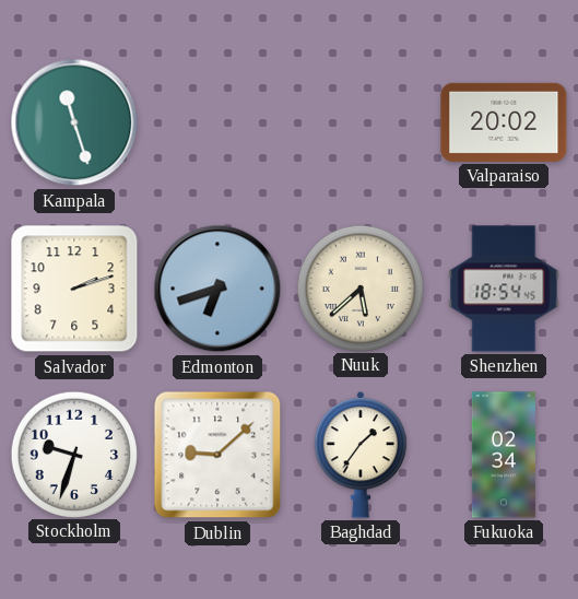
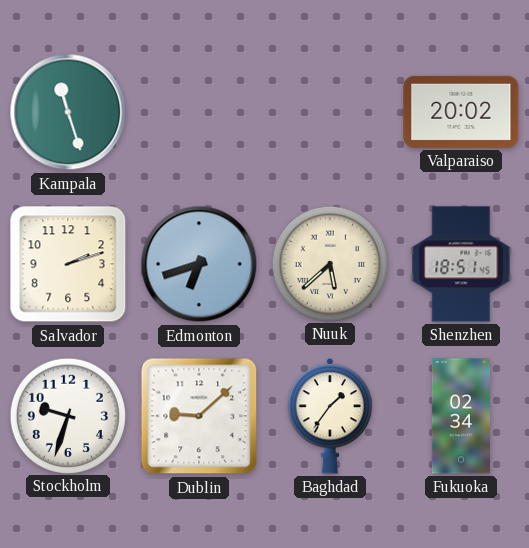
Shenzhen: 18:54 -> 18:51
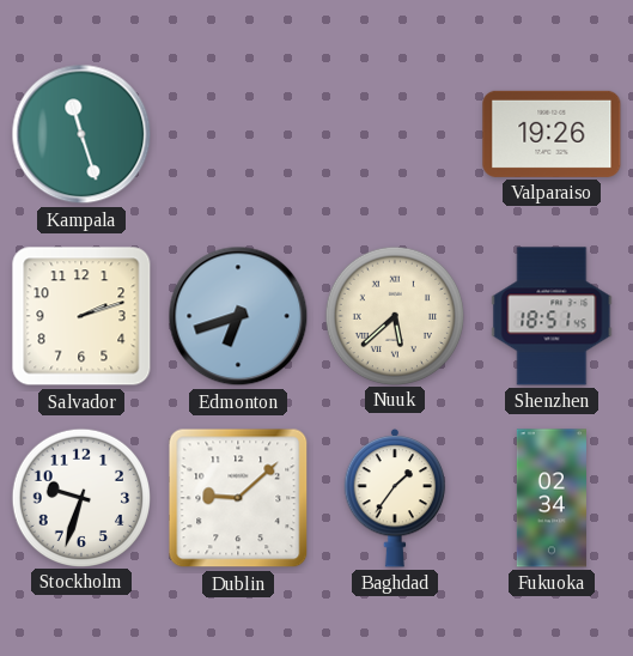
Valparaiso: 20:02 -> 19:26
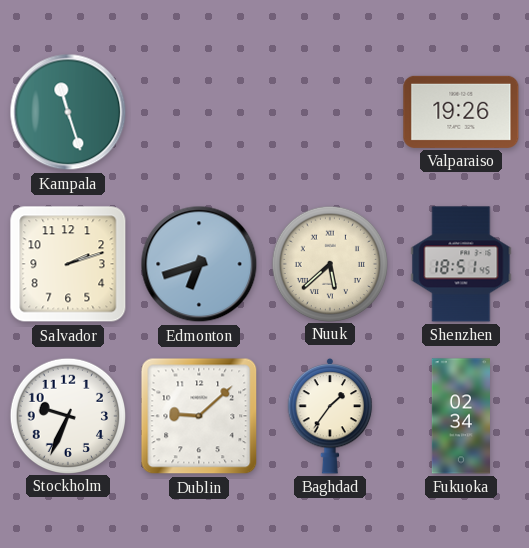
Stockholm: 9:33 -> 9:34
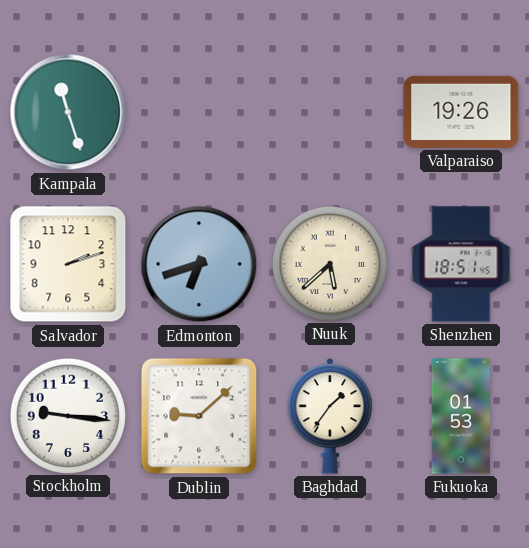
Stockholm: 9:34 -> 9:16
Fukuoka: 02:34 -> 01:53
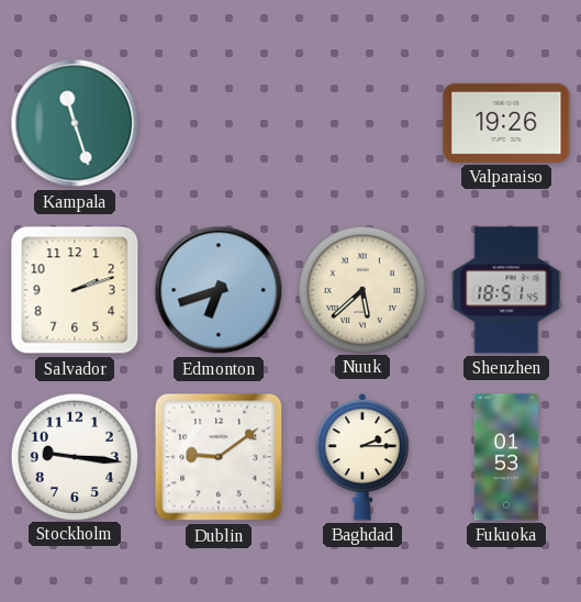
Dublin: 9:08 -> 9:09
Baghdad: 1:36 -> 2:15
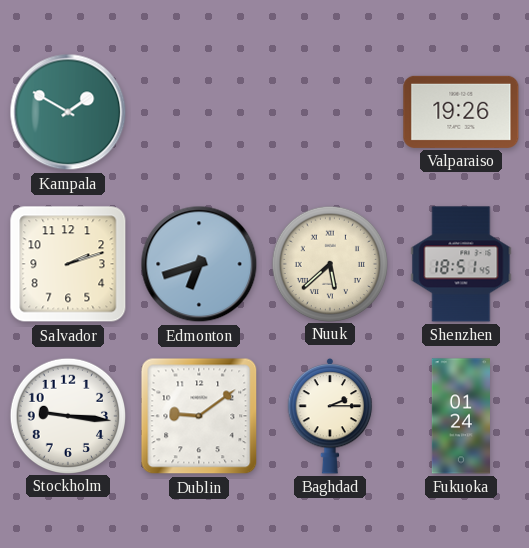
Kampala: 11:27 -> 1:50
Fukuoka: 01:53 -> 01:24
